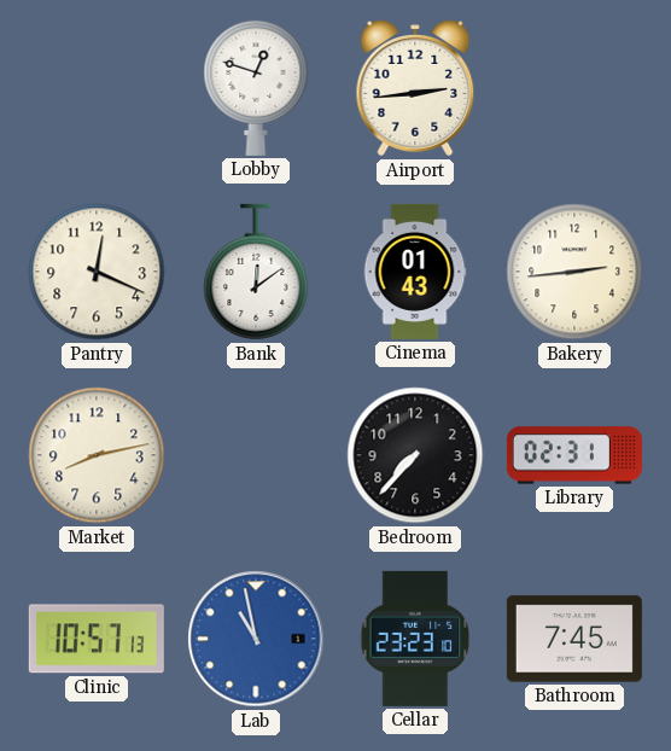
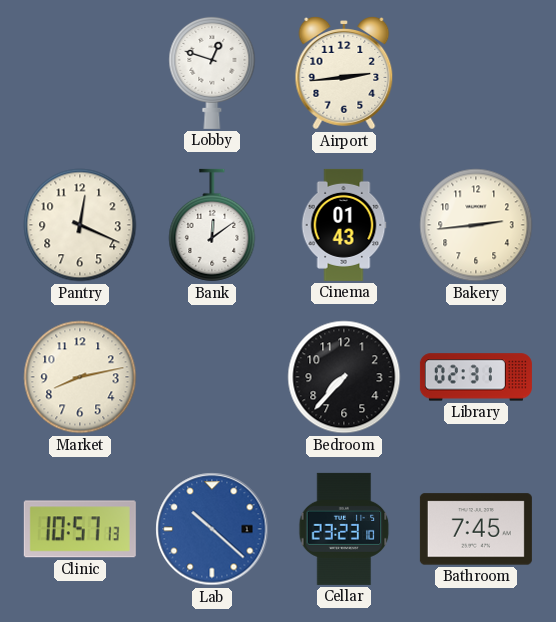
Lab: 10:58 -> 10:22
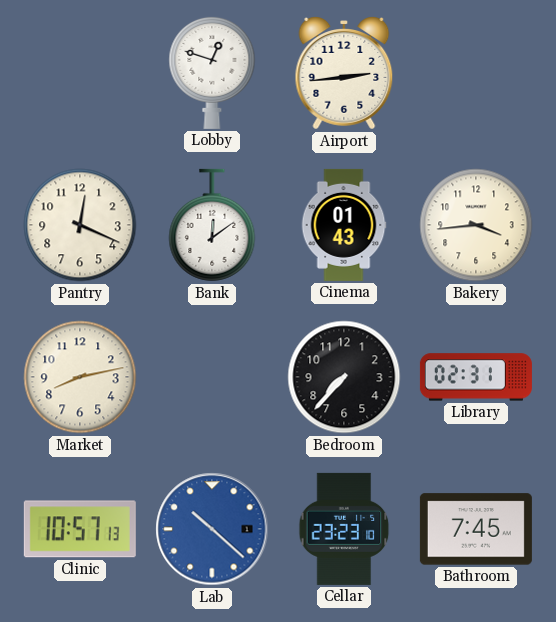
Bakery: 2:44 -> 3:44
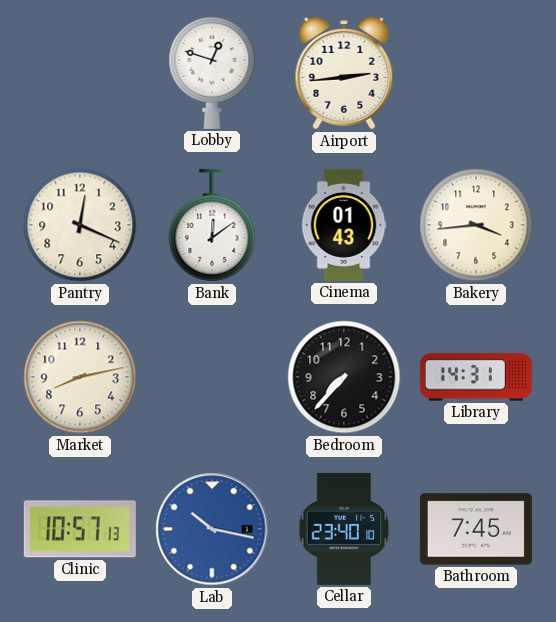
Library: 02:31 -> 14:31
Lab: 10:22 -> 10:17
Cellar: 23:23 -> 23:40
